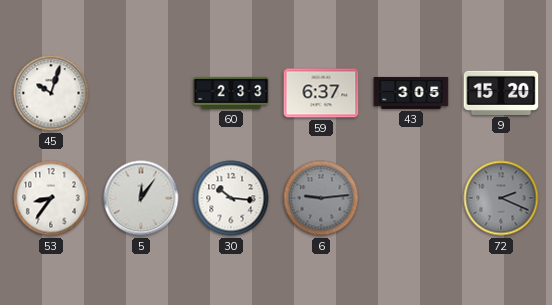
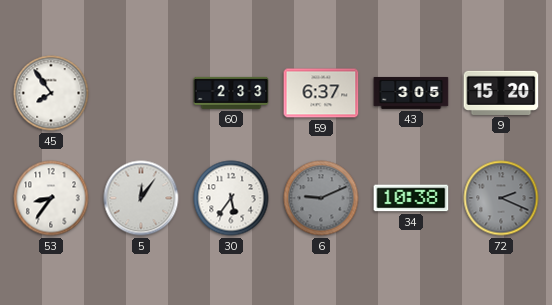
45: 10:03 -> 7:54
30: 10:16 -> 5:36
6: 9:14 -> 9:11
34: none -> 10:38
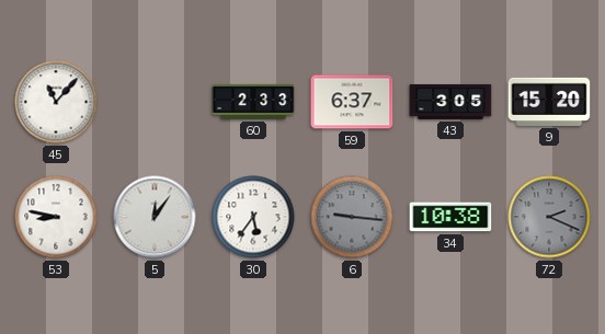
45: 7:54 -> 11:07
53: 8:36 -> 8:47
6: 9:11 -> 9:16
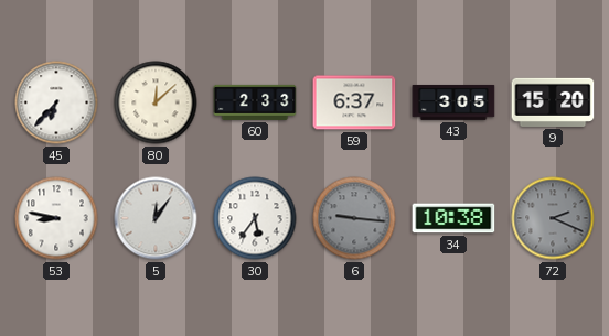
45: 11:07 -> 6:37
80: none -> 12:08
